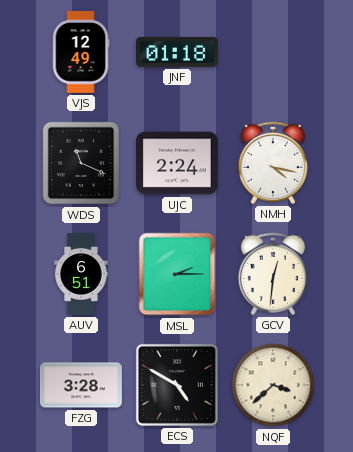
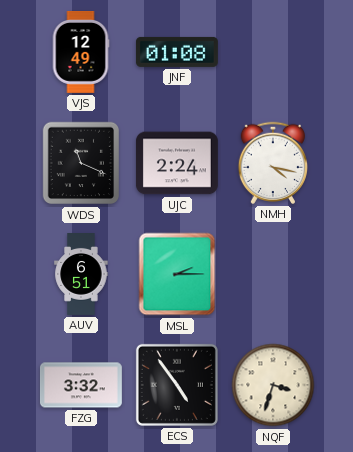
JNF: 01:18 -> 01:08
GCV: 12:31 -> none
FZG: 3:28 -> 3:32
ECS: 4:50 -> 4:54
NQF: 3:38 -> 3:33
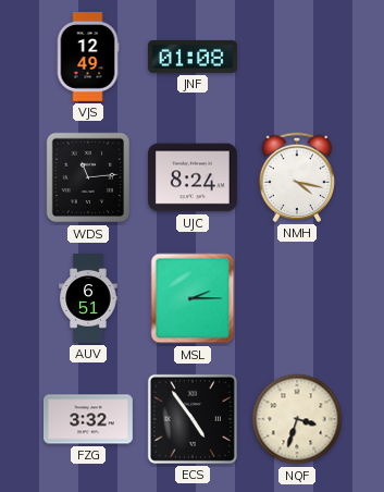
WDS: 11:19 -> 11:14
UJC: 2:24 -> 8:24
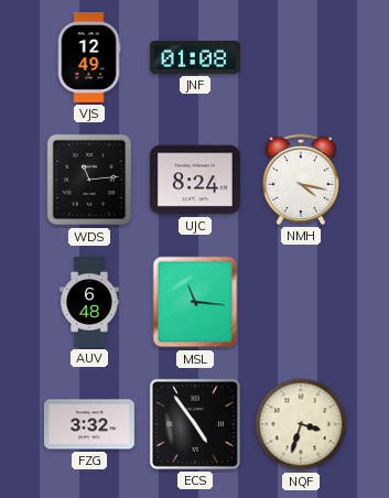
AUV: 6:51 -> 6:48
MSL: 2:15 -> 11:16
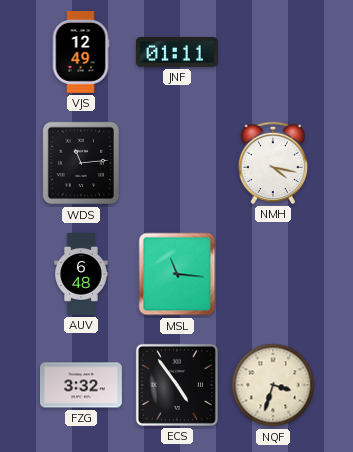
JNF: 01:08 -> 01:11
UJC: 8:24 -> none
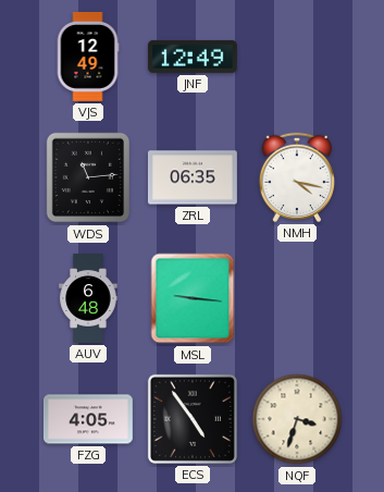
JNF: 01:11 -> 12:49
ZRL: none -> 06:35
MSL: 11:16 -> 9:16
FZG: 3:32 -> 4:05
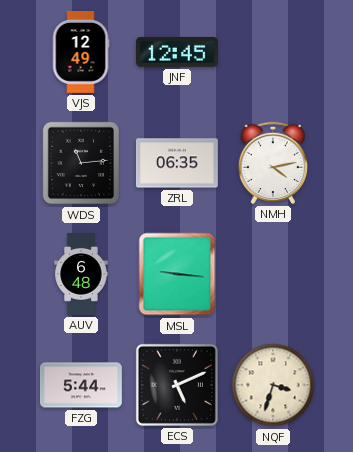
JNF: 12:49 -> 12:45
NMH: 4:17 -> 4:13
FZG: 4:05 -> 5:44
ECS: 4:54 -> 5:11
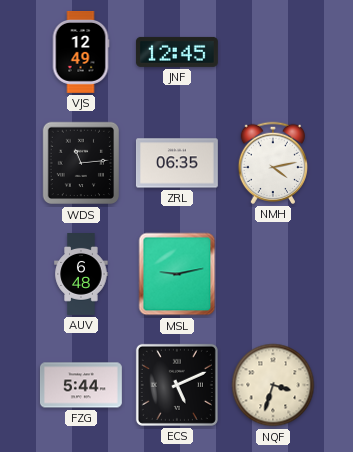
MSL: 9:16 -> 9:13
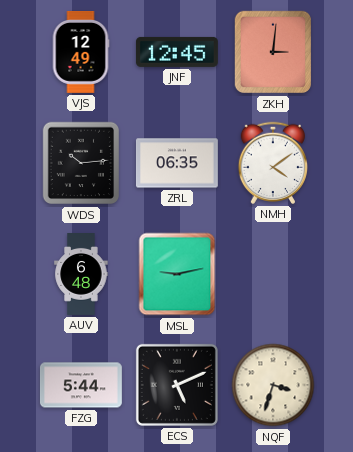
ZKH: none -> 3:01
WDS: 11:14 -> 10:14
NMH: 4:13 -> 4:09
